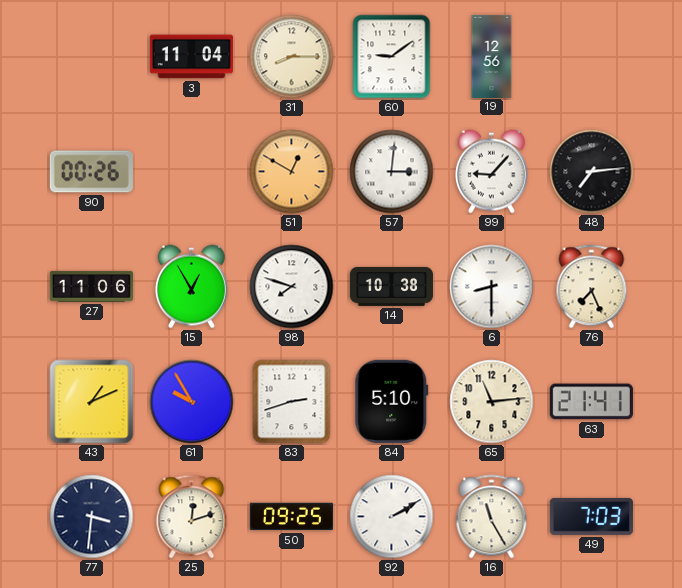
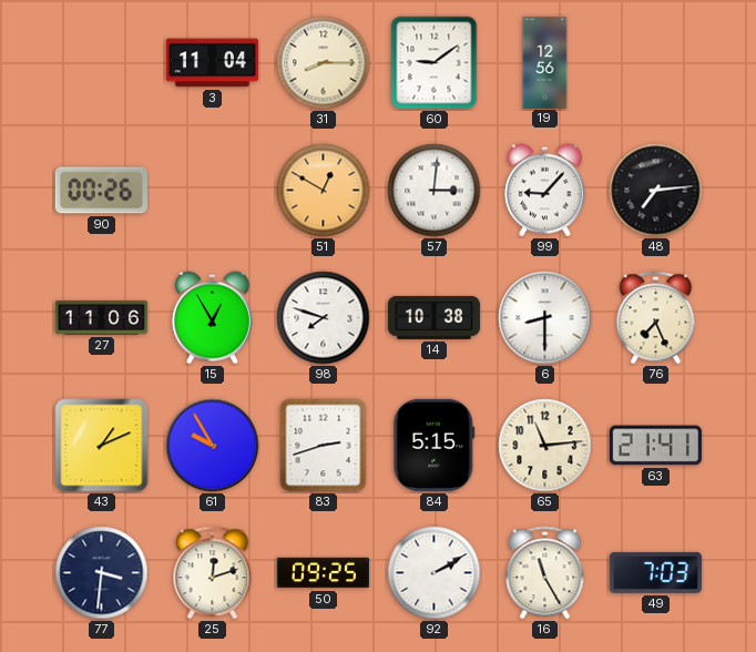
84: 5:10 -> 5:15
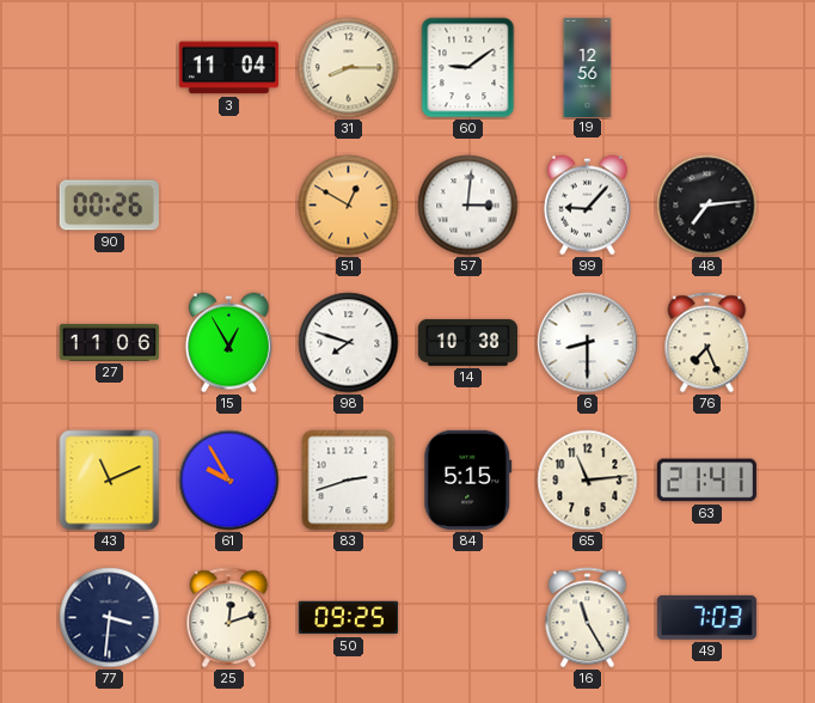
43: 1:11 -> 11:11
92: 2:10 -> none
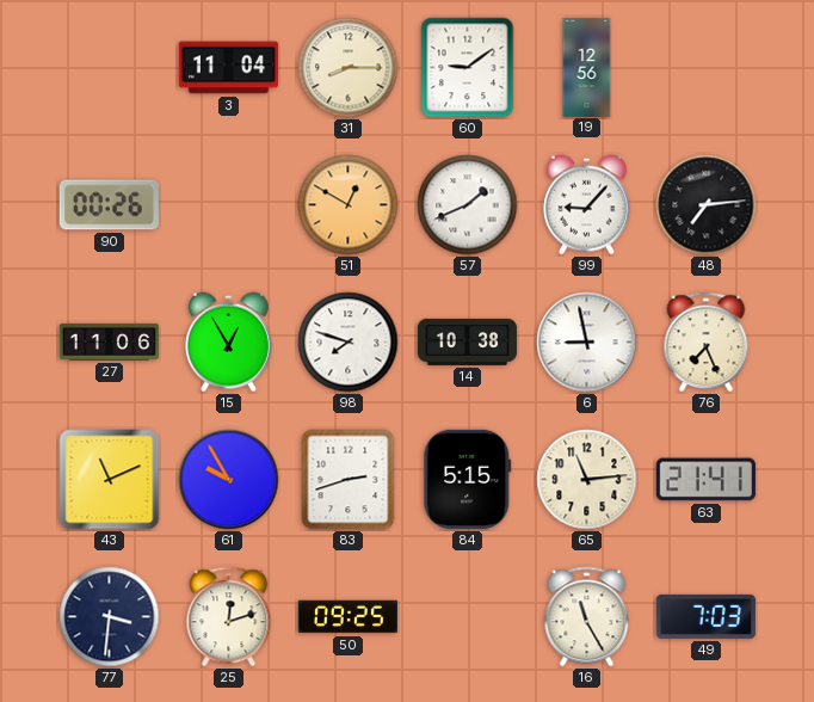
57: 3:01 -> 1:41
6: 8:30 -> 8:58
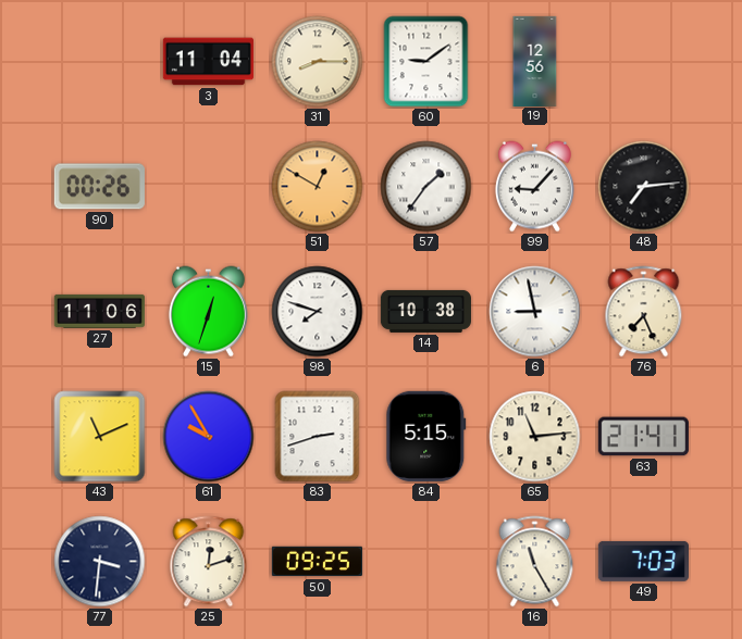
57: 1:41 -> 1:36
15: 12:55 -> 12:33
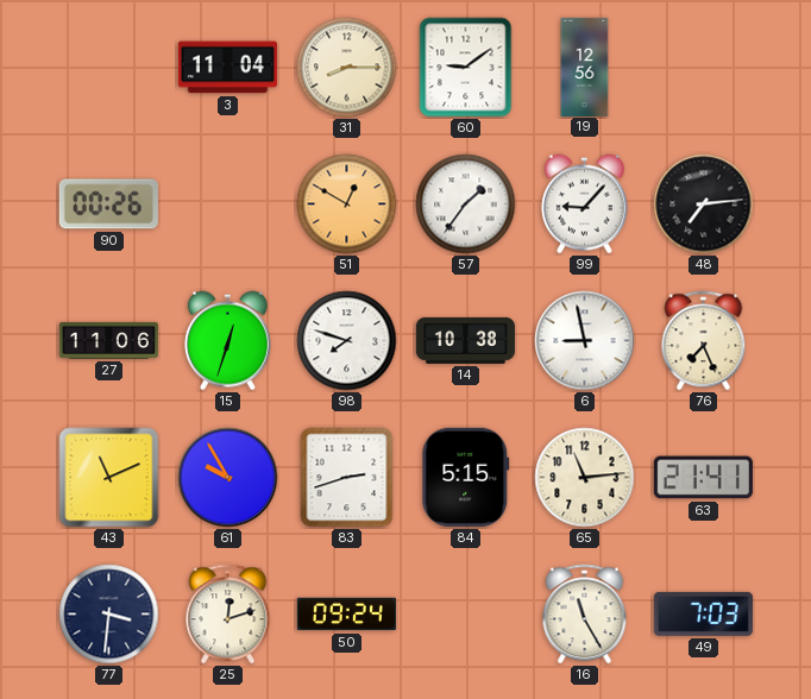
50: 09:25 -> 09:24
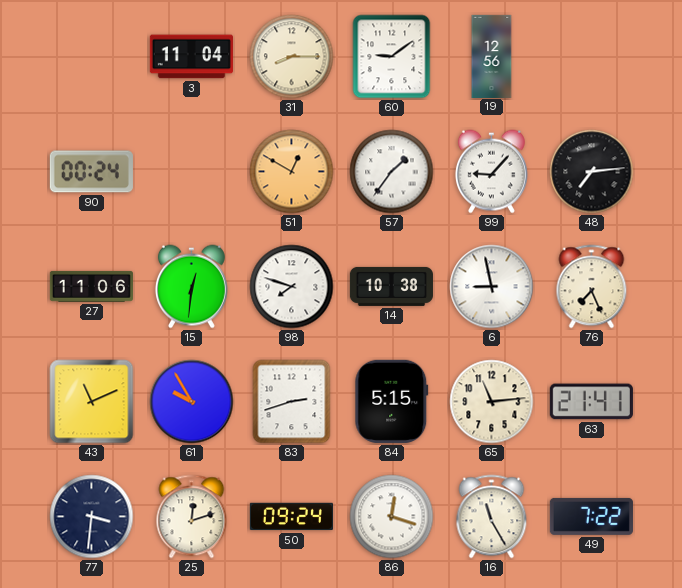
90: 00:26 -> 00:24
15: 12:33 -> 12:31
86: none -> 12:18
49: 7:03 -> 7:22
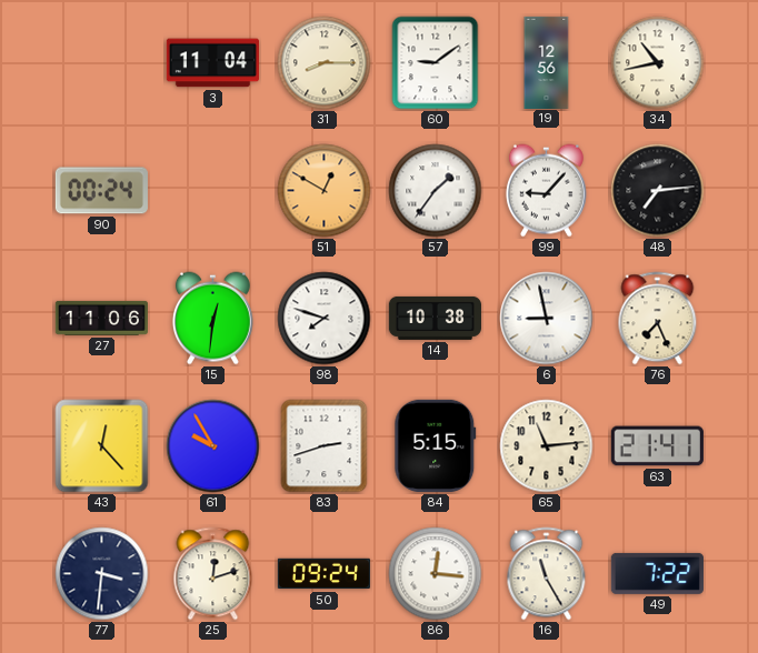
34: none -> 10:43
43: 11:11 -> 12:23
86: 12:18 -> 12:16
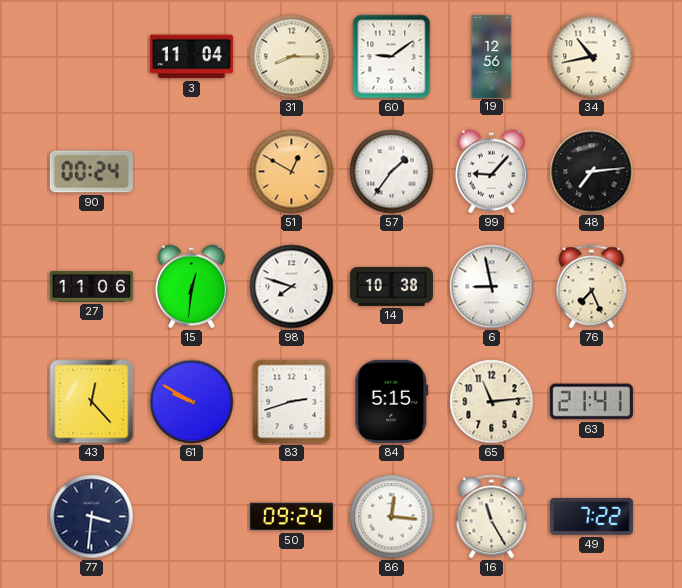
61: 9:55 -> 9:50
25: 12:12 -> none
